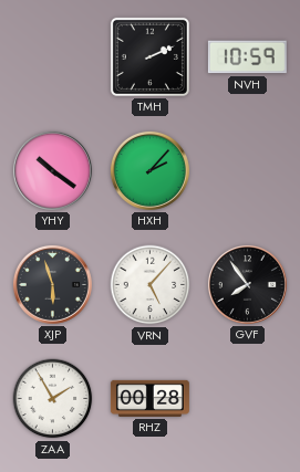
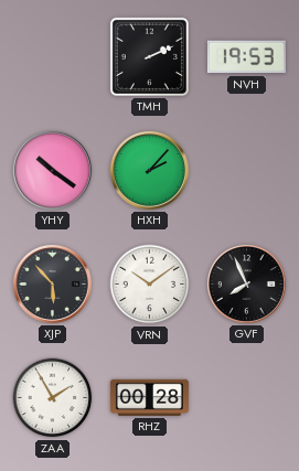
NVH: 10:59 -> 19:53
XJP: 5:57 -> 5:53
VRN: 5:07 -> 10:09
GVF: 7:54 -> 7:56
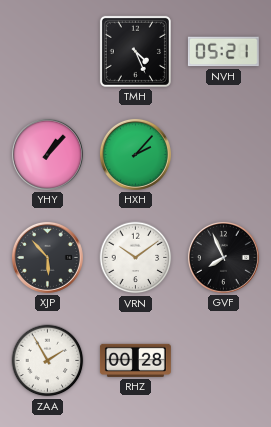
TMH: 2:11 -> 4:26
NVH: 19:53 -> 05:21
YHY: 10:21 -> 1:07
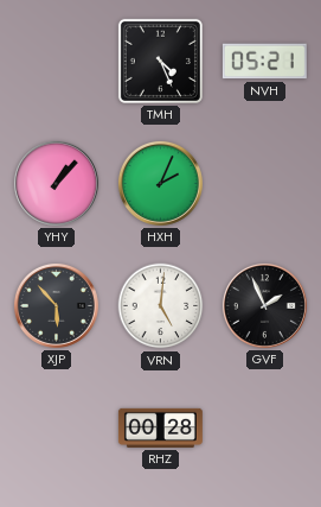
HXH: 2:07 -> 2:04
VRN: 10:09 -> 5:01
GVF: 7:56 -> 1:56
ZAA: 1:55 -> none
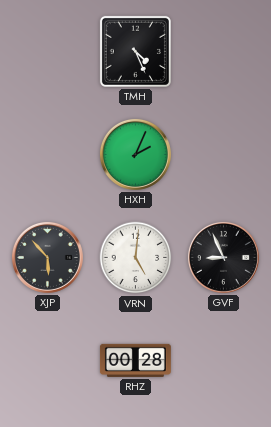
NVH: 05:21 -> none
YHY: 1:07 -> none
GVF: 1:56 -> 8:56
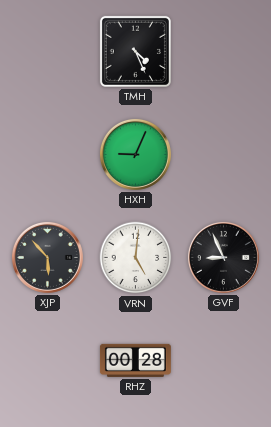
HXH: 2:04 -> 9:04
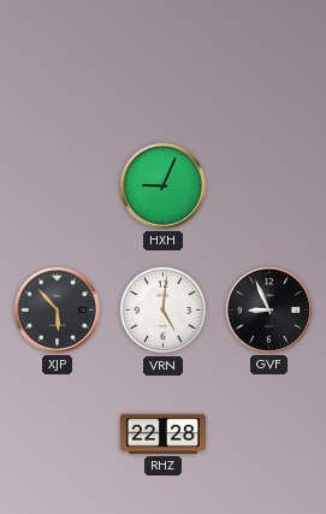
TMH: 4:26 -> none
RHZ: 00:28 -> 22:28
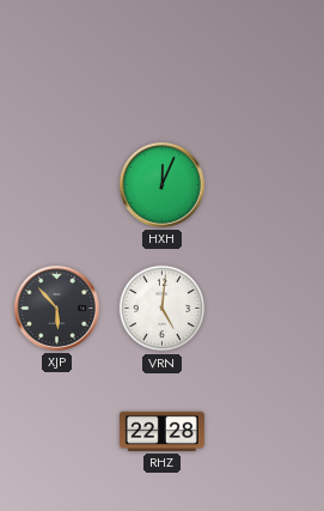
HXH: 9:04 -> 12:04
GVF: 8:56 -> none
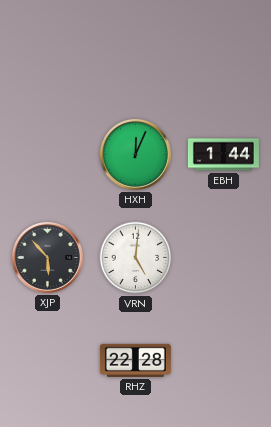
EBH: none -> 1:44
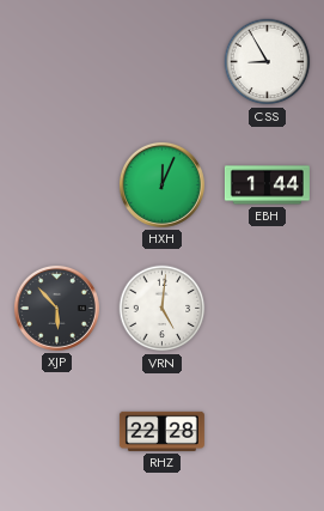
CSS: none -> 8:55
